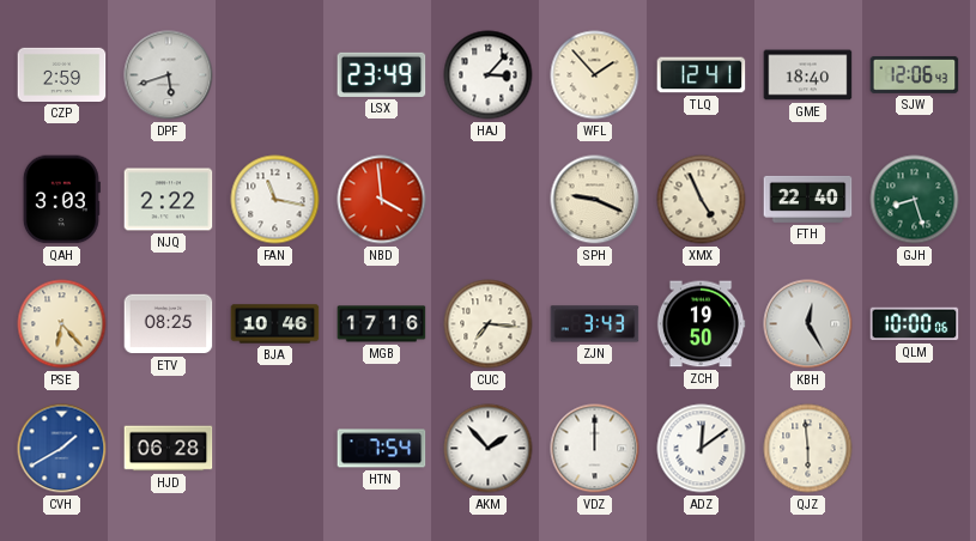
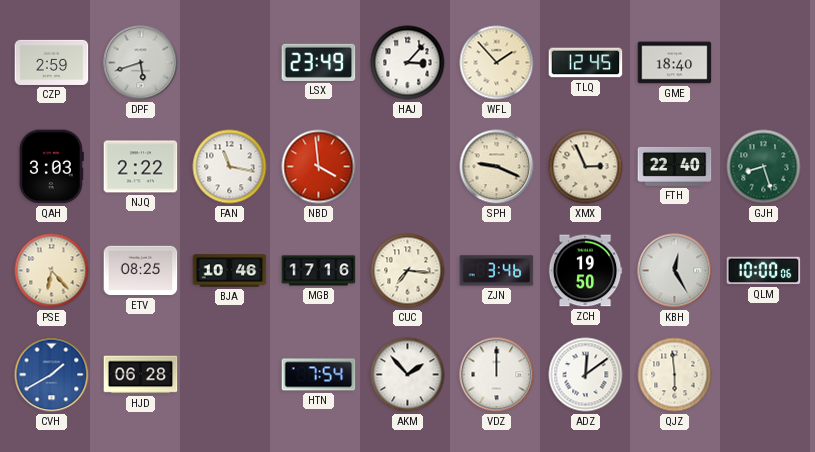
TLQ: 12:41 -> 12:45
SJW: 12:06 -> none
XMX: 4:56 -> 2:56
ZJN: 3:43 -> 3:46
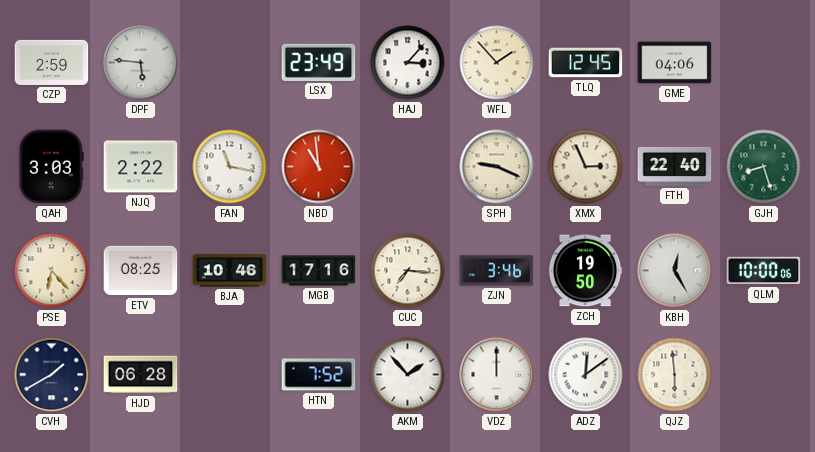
DPF: 5:42 -> 5:46
GME: 18:40 -> 04:06
NBD: 3:59 -> 10:59
CVH dial: blue -> navy
HTN: 7:54 -> 7:52
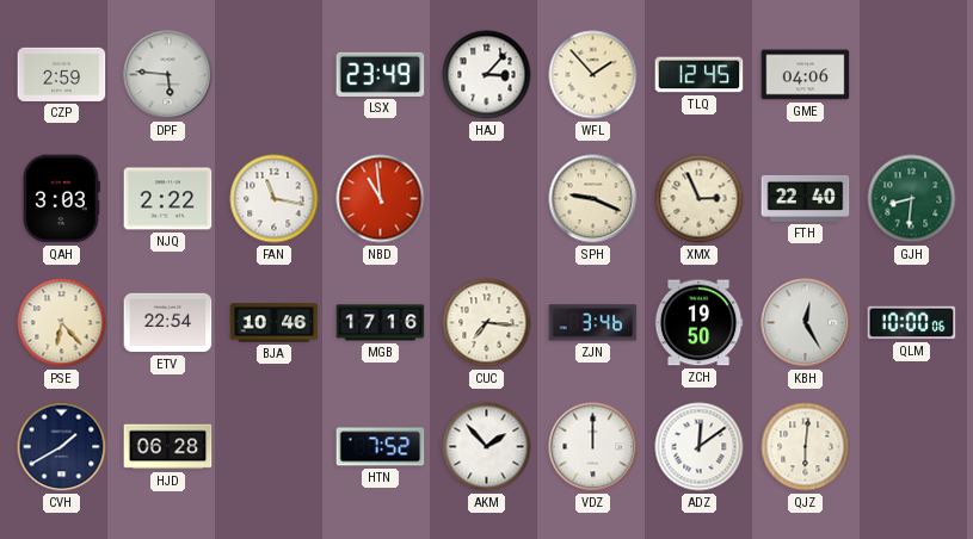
GJH: 8:27 -> 8:31
ETV: 08:25 -> 22:54
QJZ: 5:59 -> 6:01
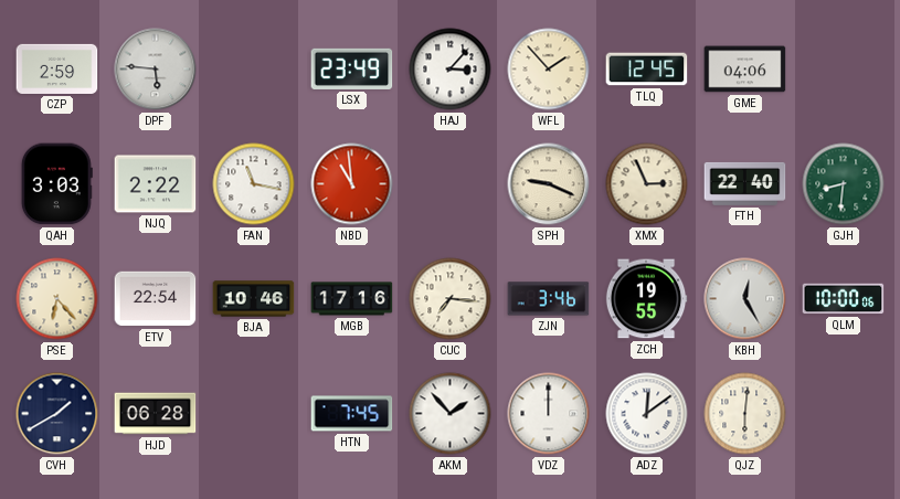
ZCH: 19:50 -> 19:55
HTN: 7:52 -> 7:45
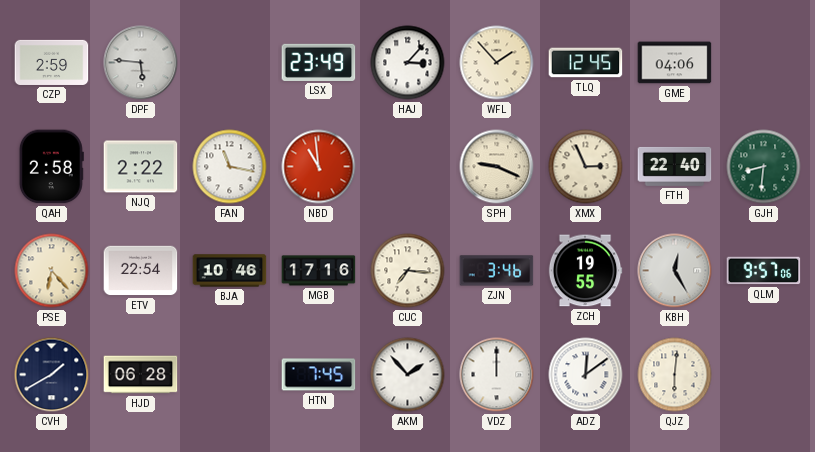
QAH: 3:03 -> 2:58
QLM: 10:00 -> 9:57
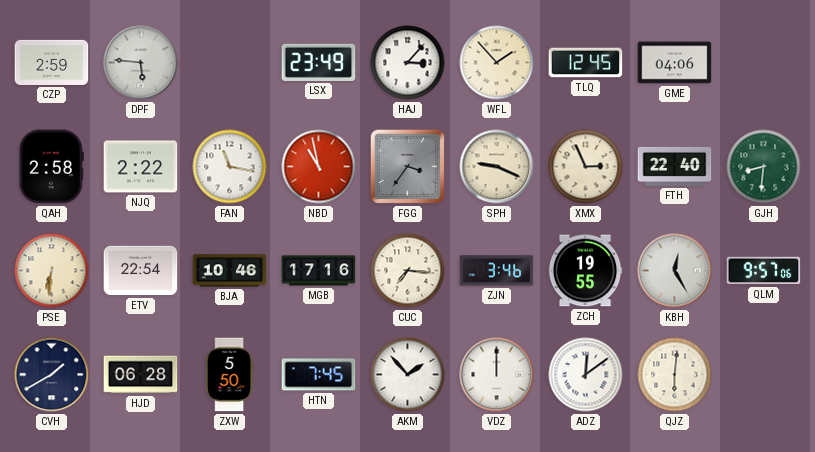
NBD: 10:59 -> 10:58
FGG: none -> 3:36
PSE: 6:23 -> 6:31
ZXW: none -> 5:50
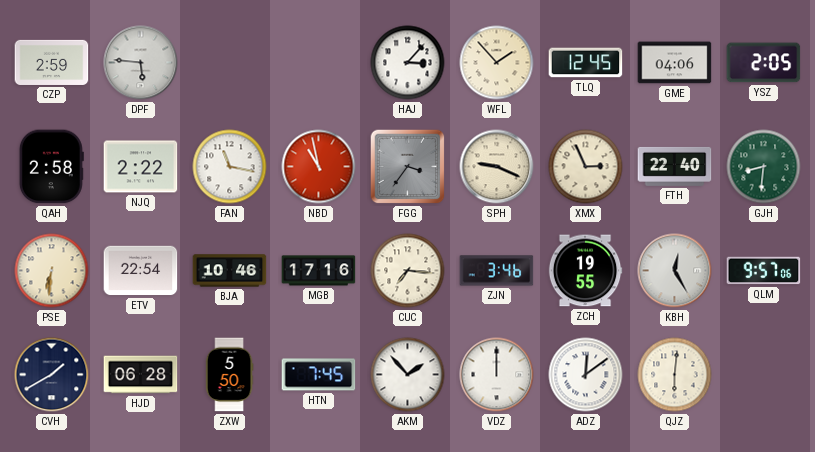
LSX: 23:49 -> none
YSZ: none -> 2:05
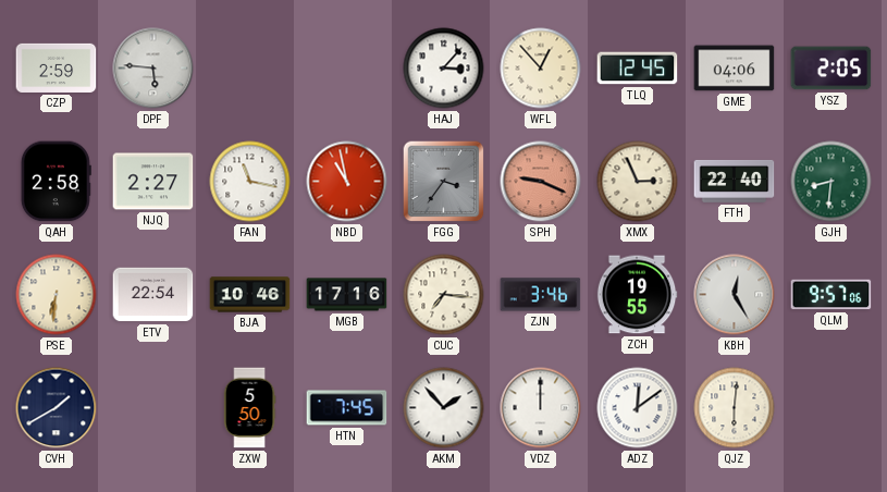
WFL: 1:53 -> 12:53
NJQ: 2:22 -> 2:27
SPH dial: cream -> salmon
HJD: 06:28 -> none
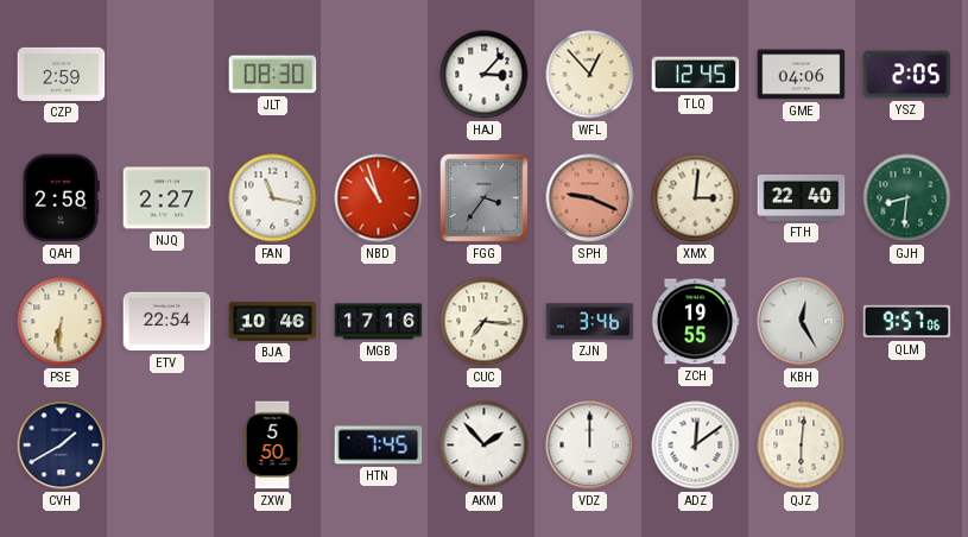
DPF: 5:46 -> none
JLT: none -> 08:30
NBD: 10:58 -> 10:57
XMX: 2:56 -> 3:01
